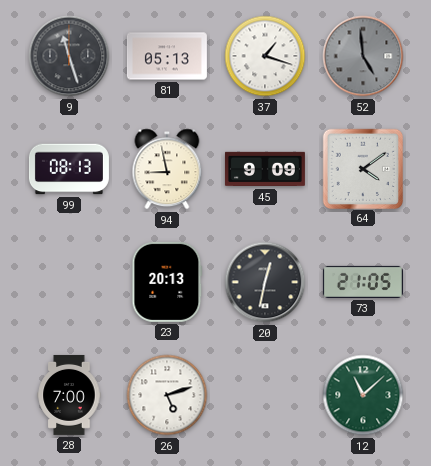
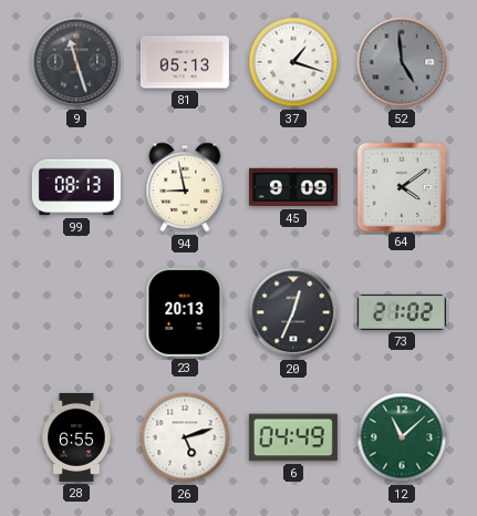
20: 12:32 -> 12:34
73: 21:05 -> 21:02
28: 7:00 -> 6:55
6: none -> 04:49
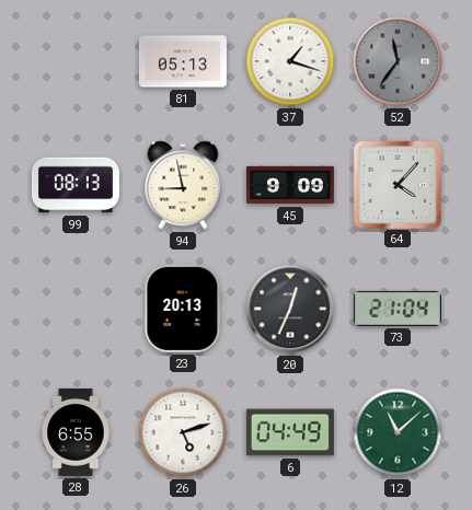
9: 11:27 -> none
52: 4:59 -> 11:36
64: 4:09 -> 4:07
73: 21:02 -> 21:04
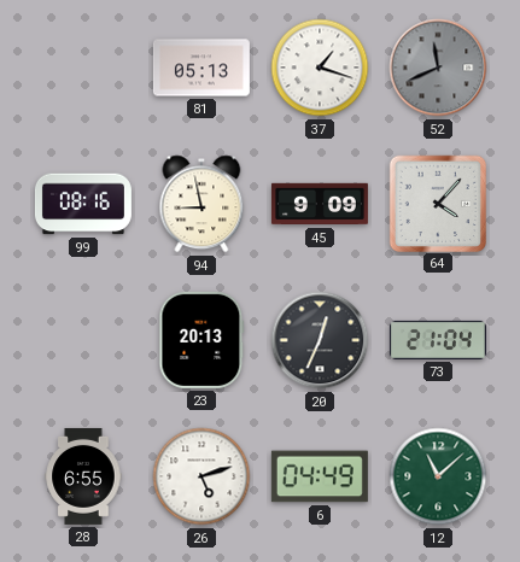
52: 11:36 -> 11:41
99: 08:13 -> 08:16
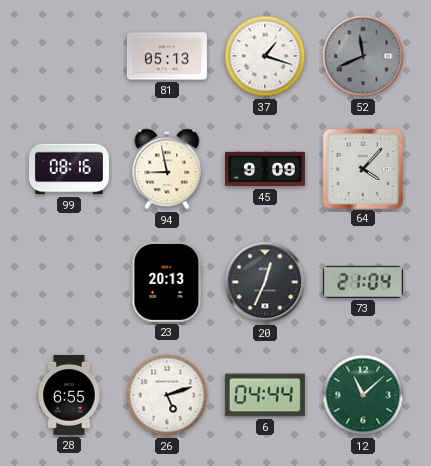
6: 04:49 -> 04:44
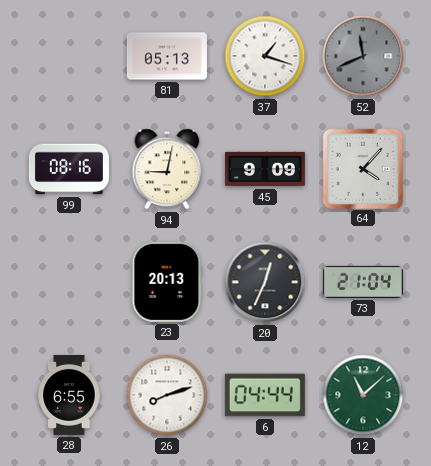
94: 8:58 -> 9:02
26: 5:12 -> 8:12
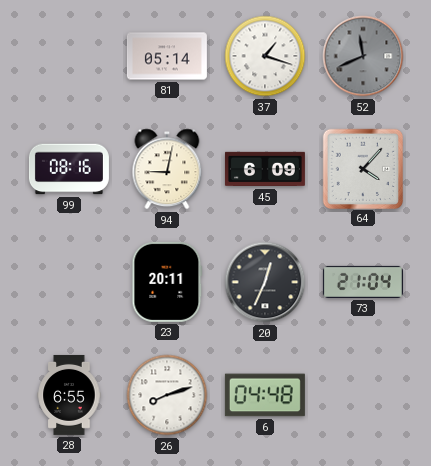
81: 05:13 -> 05:14
45: 9:09 -> 6:09
23: 20:13 -> 20:11
6: 04:44 -> 04:48
12: 11:08 -> none
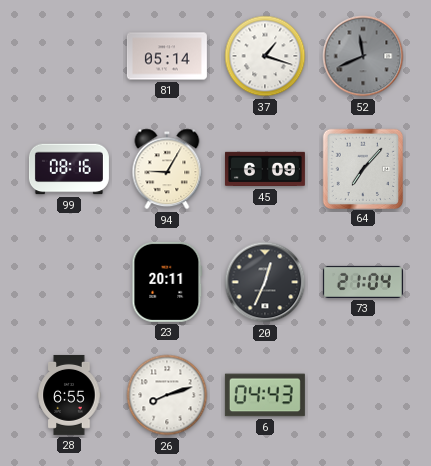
94: 9:02 -> 9:05
64: 4:07 -> 7:07
6: 04:48 -> 04:43
